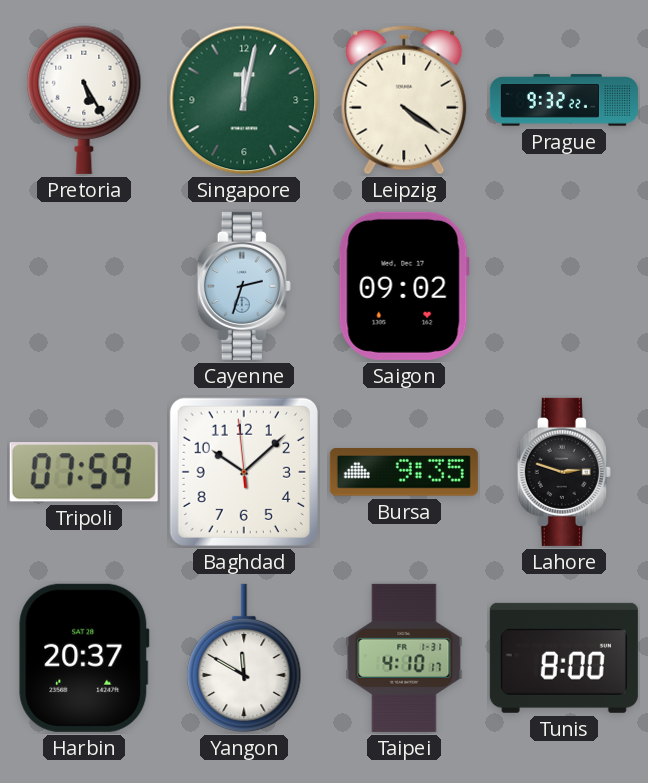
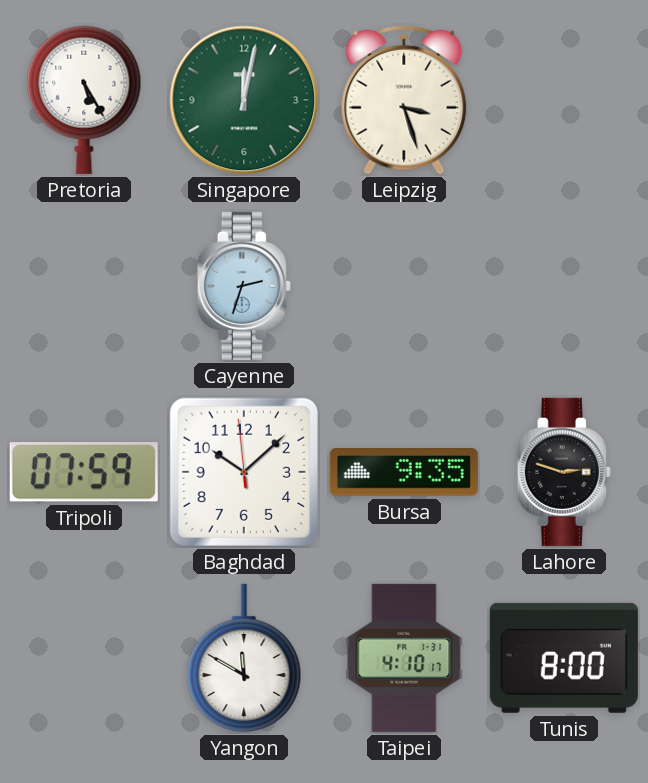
Leipzig: 4:21 -> 3:27
Prague: 9:32 -> none
Saigon: 09:02 -> none
Harbin: 20:37 -> none
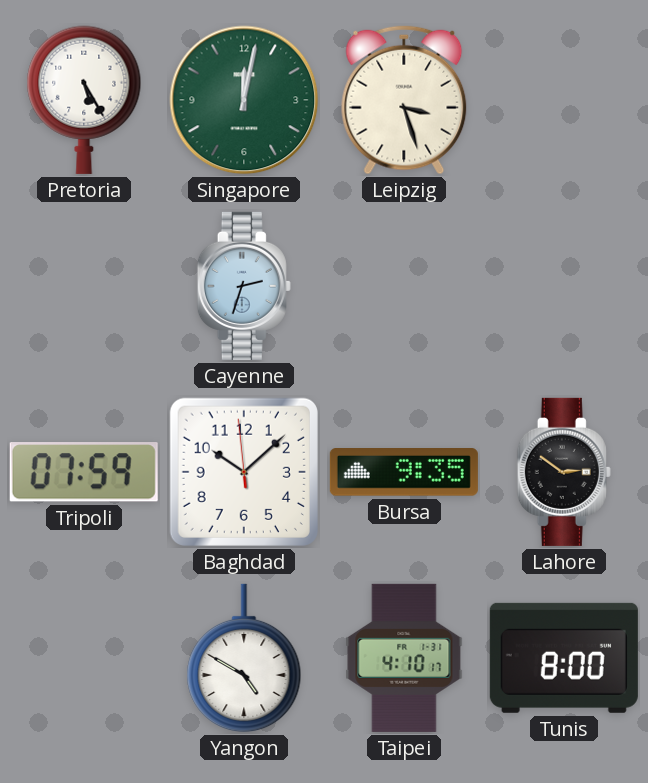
Lahore: 2:48 -> 2:51
Yangon: 11:50 -> 4:50
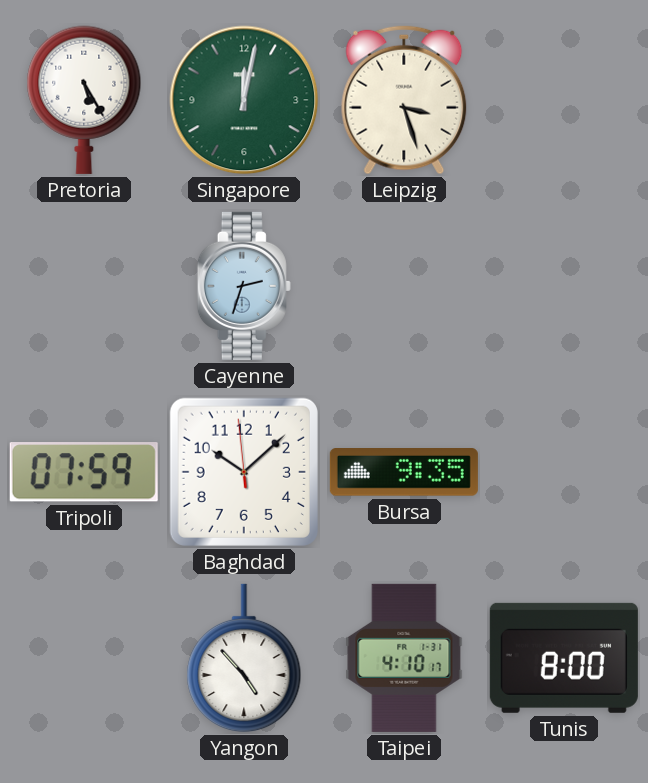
Lahore: 2:51 -> none
Yangon: 4:50 -> 4:53
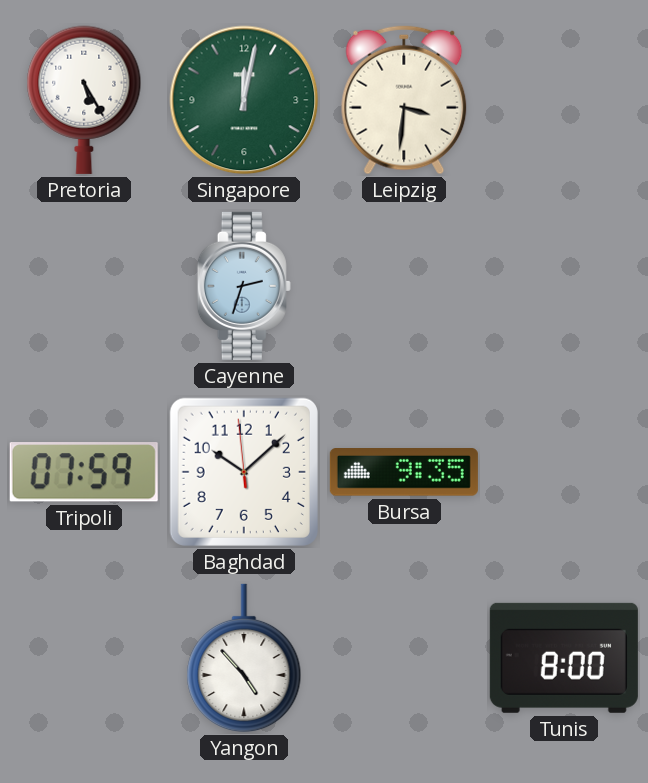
Leipzig: 3:27 -> 3:31
Taipei: 4:10 -> none
